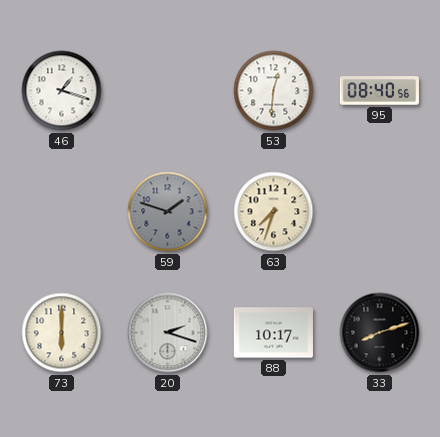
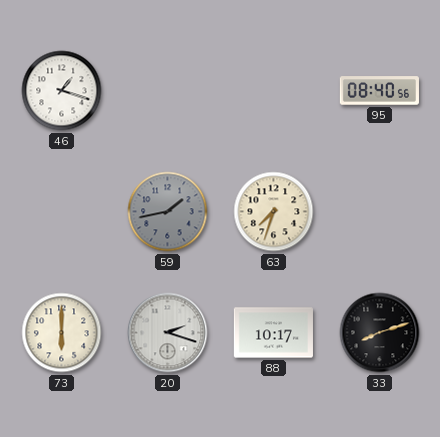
53: 12:31 -> none
59: 1:48 -> 1:43
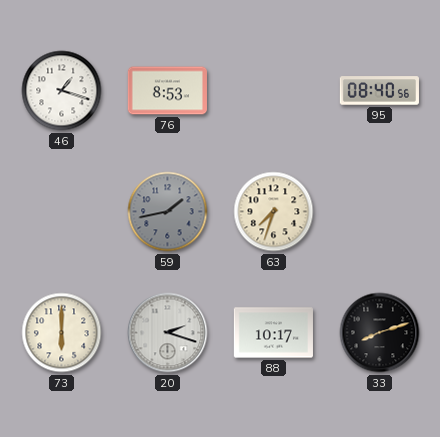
76: none -> 8:53
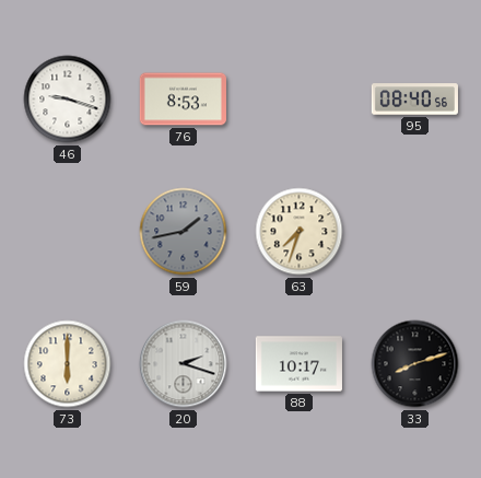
46: 1:18 -> 9:18
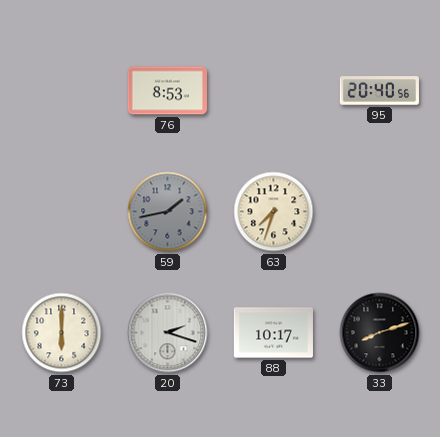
46: 9:18 -> none
95: 08:40 -> 20:40
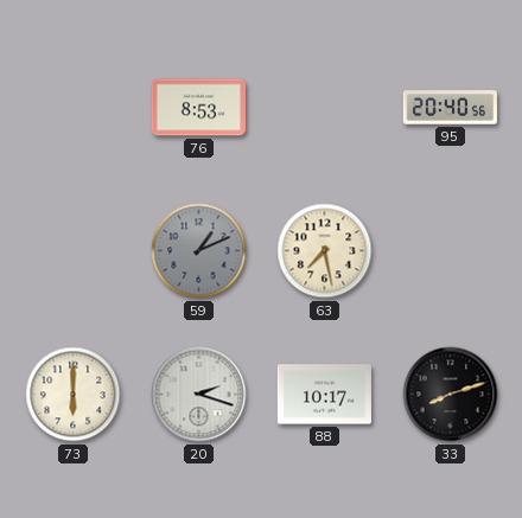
59: 1:43 -> 1:11
63: 7:33 -> 7:28
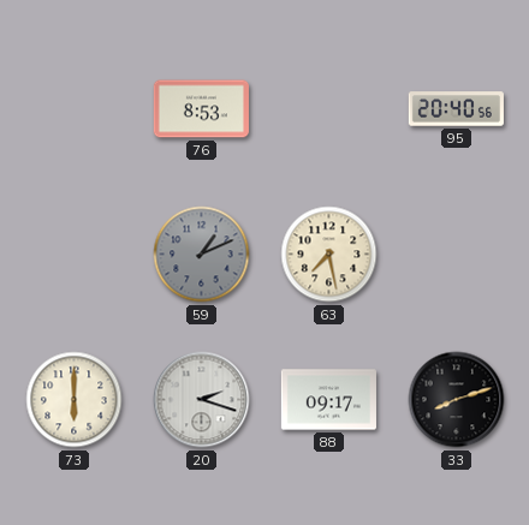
88: 10:17 -> 09:17
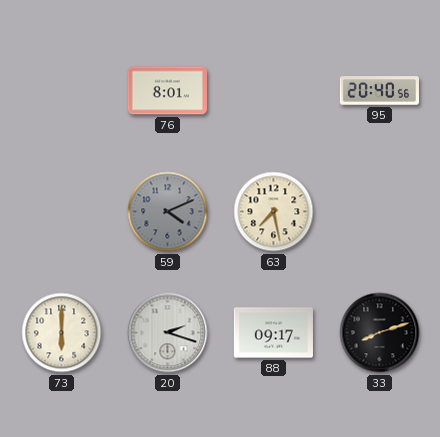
76: 8:53 -> 8:01
59: 1:11 -> 4:11
